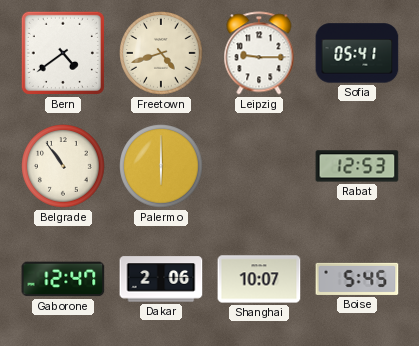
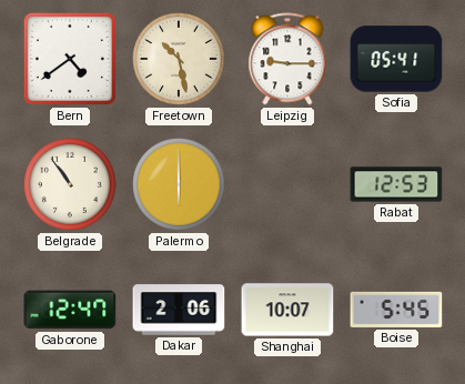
Freetown: 4:42 -> 10:28
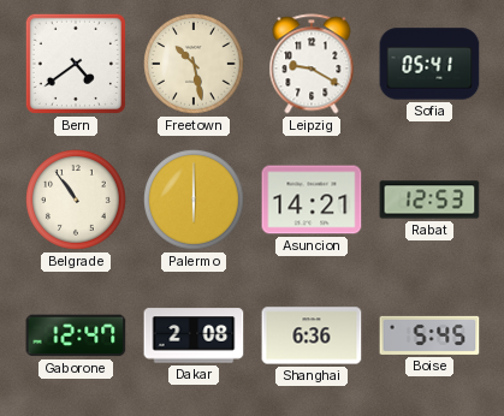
Leipzig: 9:15 -> 9:20
Asuncion: none -> 14:21
Dakar: 2:06 -> 2:08
Shanghai: 10:07 -> 6:36
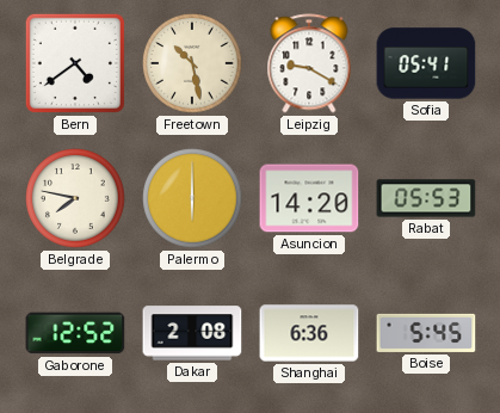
Belgrade: 10:54 -> 7:47
Asuncion: 14:21 -> 14:20
Rabat: 12:53 -> 05:53
Gaborone: 12:47 -> 12:52
